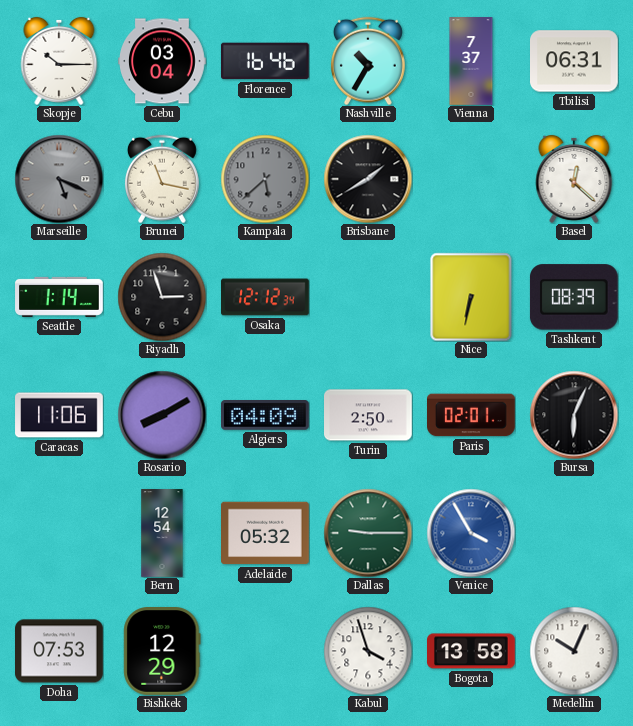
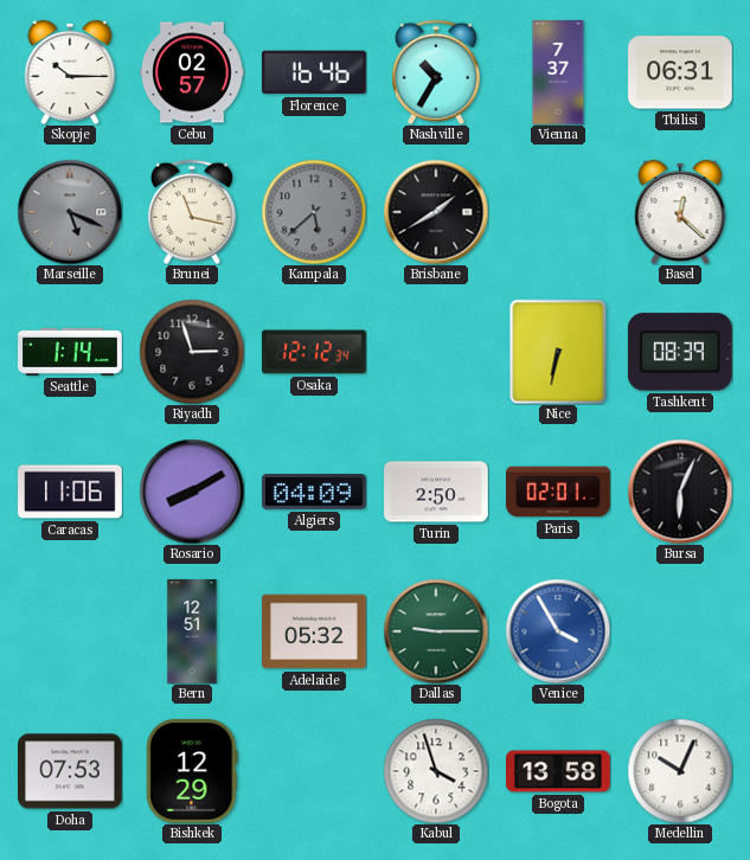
Cebu: 03:04 -> 02:57
Bern: 12:54 -> 12:51
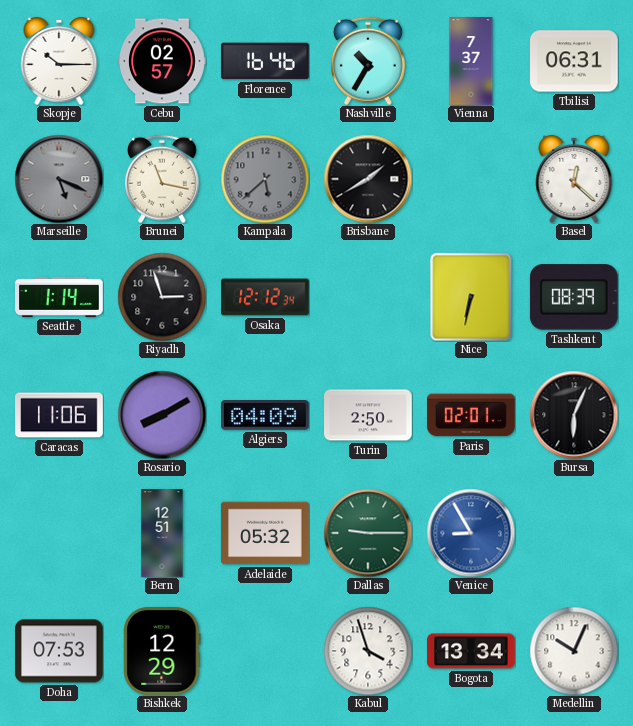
Venice: 3:55 -> 8:55
Bogota: 13:58 -> 13:34
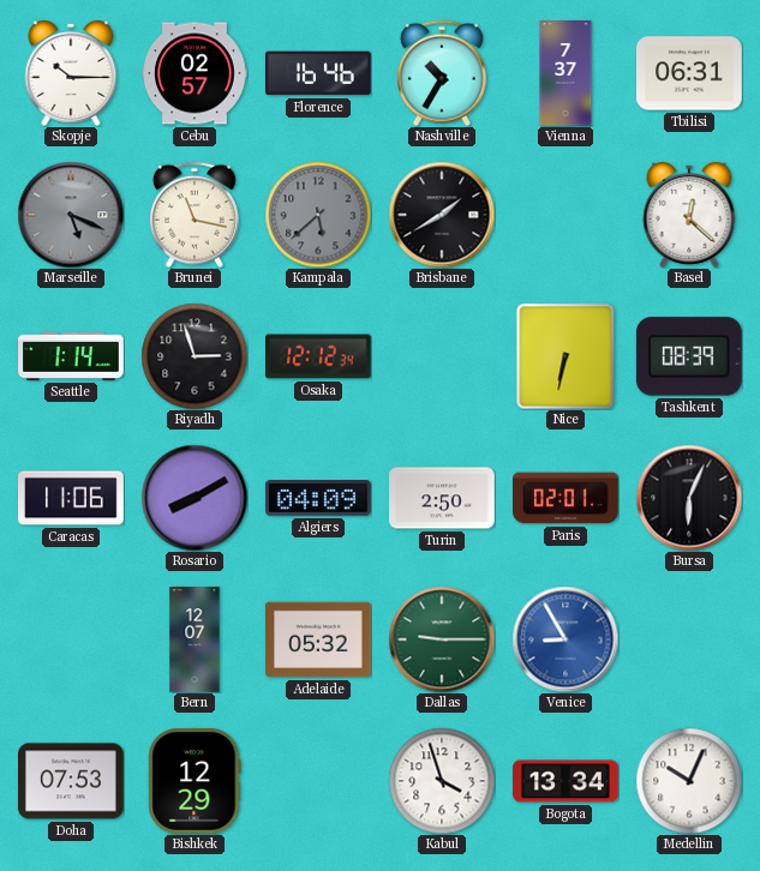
Bern: 12:51 -> 12:07
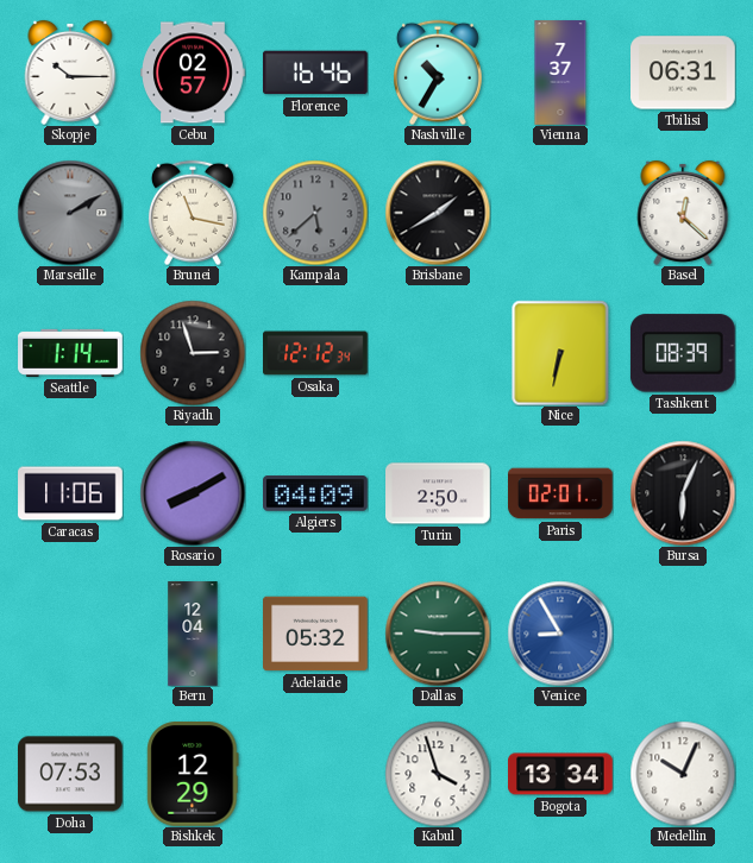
Marseille: 5:19 -> 2:10
Bern: 12:07 -> 12:04
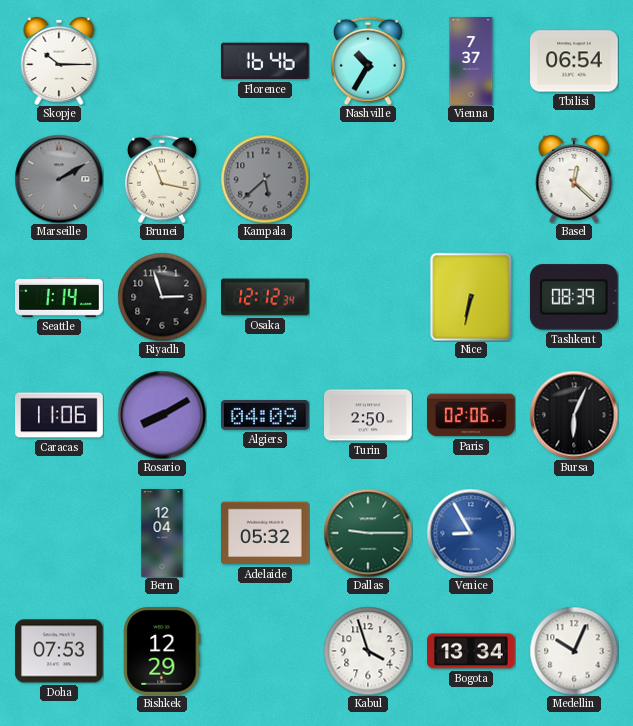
Cebu: 02:57 -> none
Tbilisi: 06:31 -> 06:54
Brisbane: 1:40 -> none
Paris: 02:01 -> 02:06
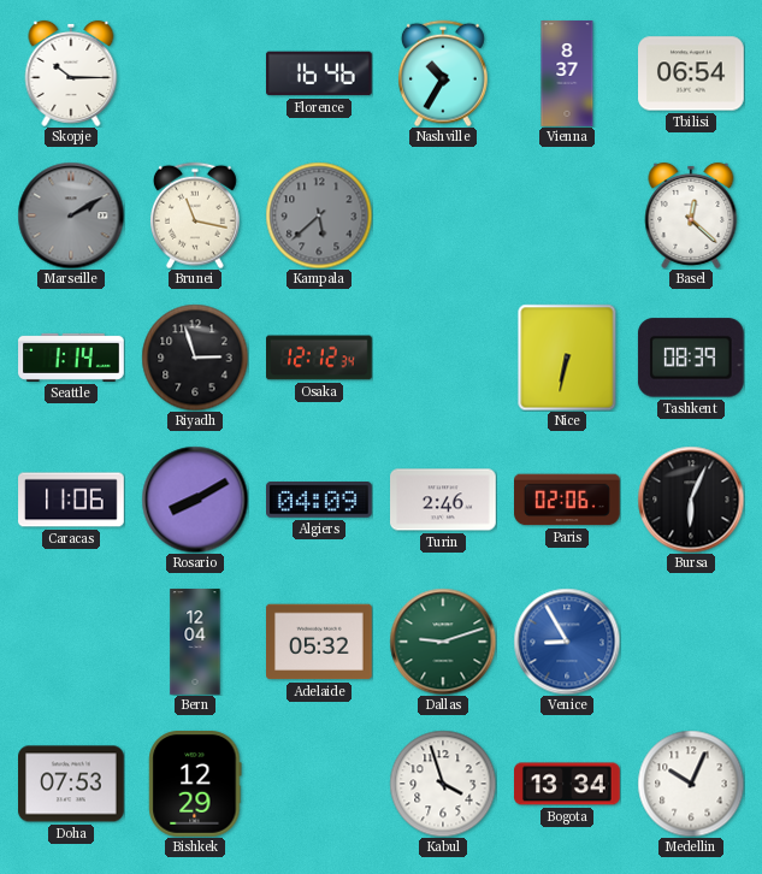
Vienna: 7:37 -> 8:37
Turin: 2:50 -> 2:46
Dallas: 9:15 -> 9:12
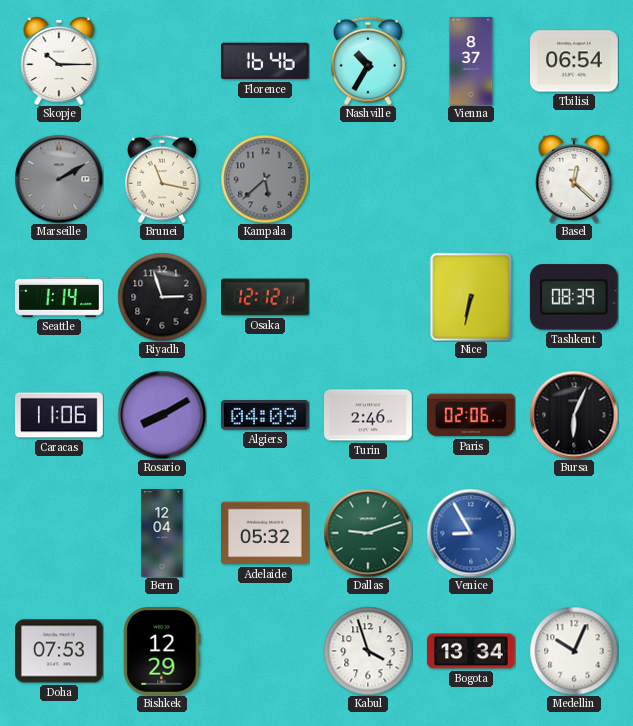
Osaka: 12:12:34 -> 12:12:11
